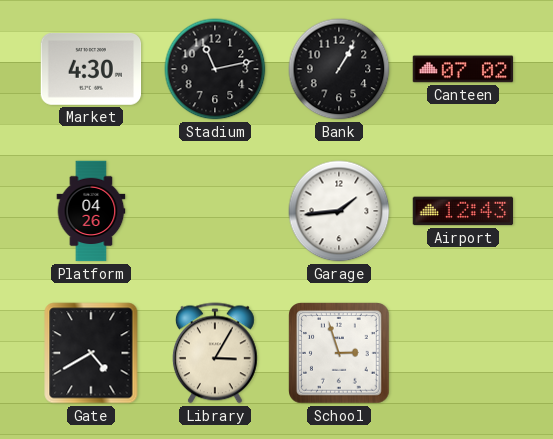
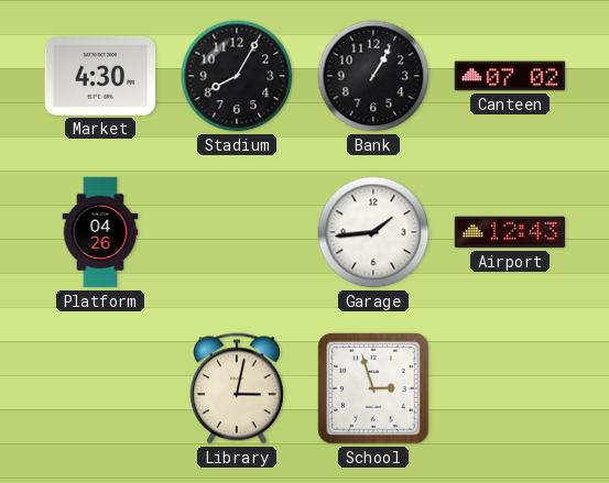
Stadium: 11:13 -> 8:05
Gate: 4:40 -> none
Library: 3:05 -> 3:02
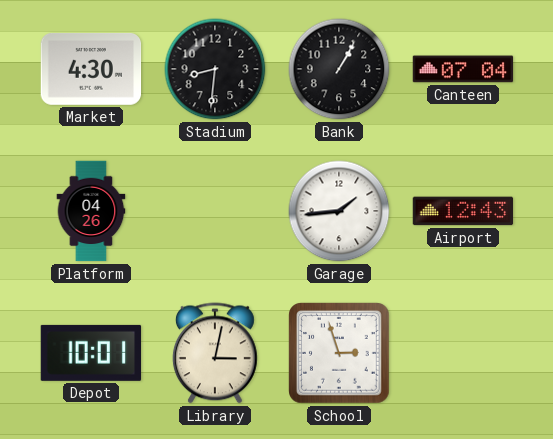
Stadium: 8:05 -> 8:31
Canteen: 07:02 -> 07:04
Depot: none -> 10:01
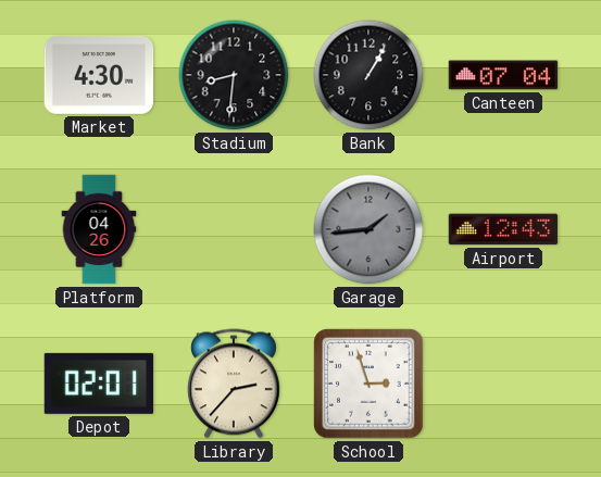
Garage dial: white -> grey
Depot: 10:01 -> 02:01
Library: 3:02 -> 2:37
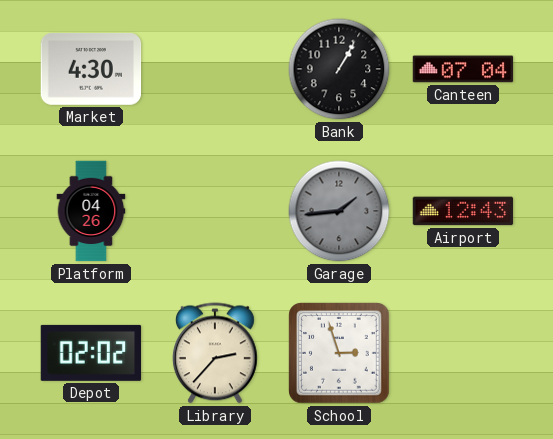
Stadium: 8:31 -> none
Depot: 02:01 -> 02:02
